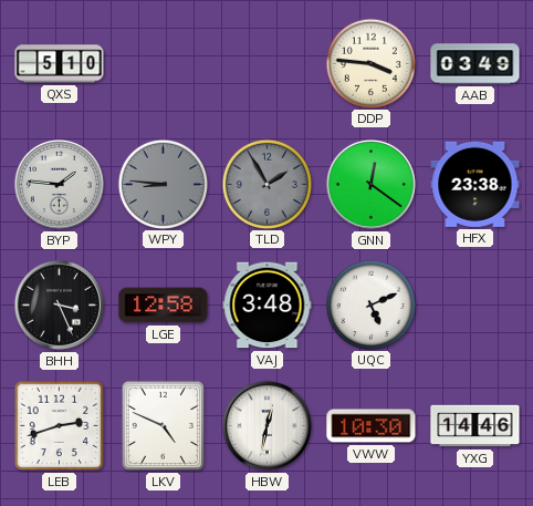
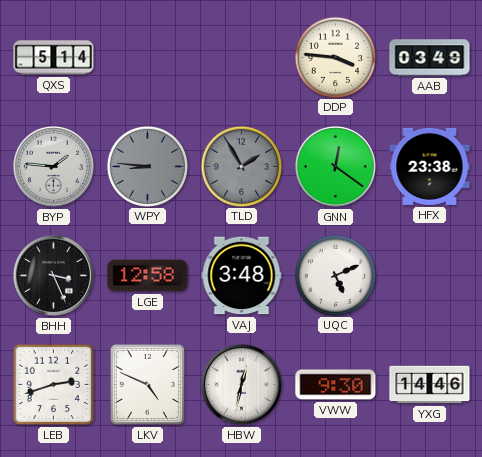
QXS: 5:10 -> 5:14
VWW: 10:30 -> 9:30
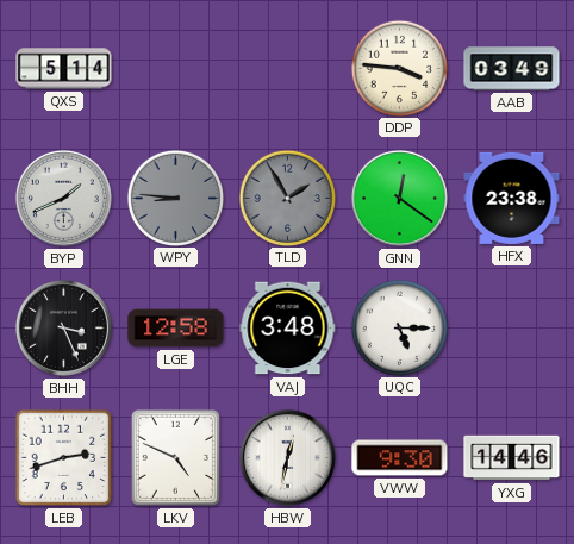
BYP: 1:46 -> 1:41
UQC: 5:11 -> 5:15
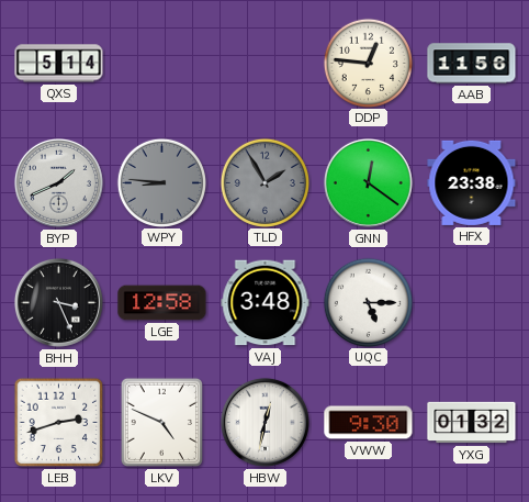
DDP: 3:46 -> 12:46
AAB: 03:49 -> 11:56
YXG: 14:46 -> 01:32
